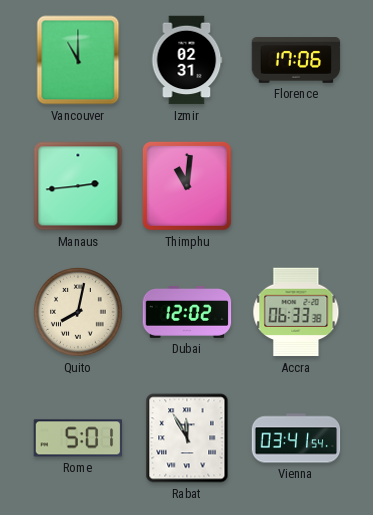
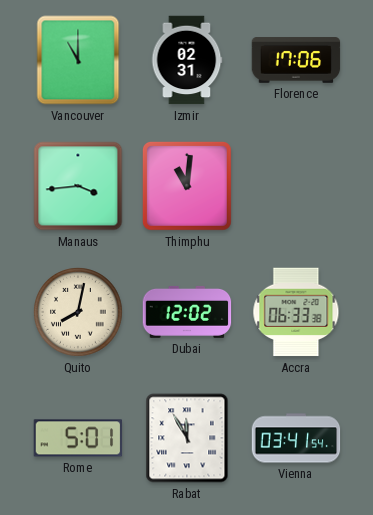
Manaus: 2:44 -> 3:44
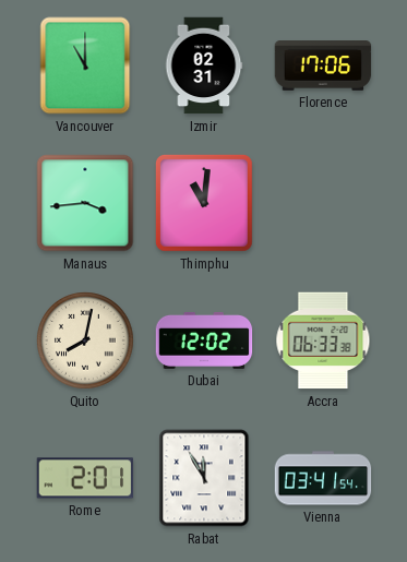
Rome: 5:01 -> 2:01
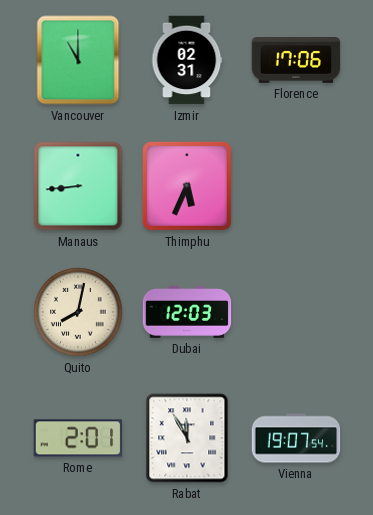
Manaus: 3:44 -> 8:44
Thimphu: 11:01 -> 5:34
Dubai: 12:02 -> 12:03
Accra: 06:33 -> none
Vienna: 03:41 -> 19:07
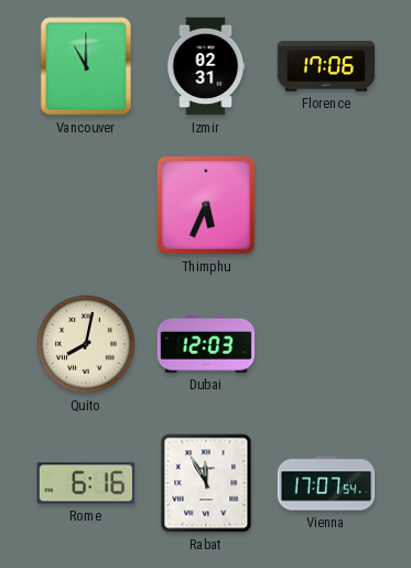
Manaus: 8:44 -> none
Rome: 2:01 -> 6:16
Vienna: 19:07 -> 17:07
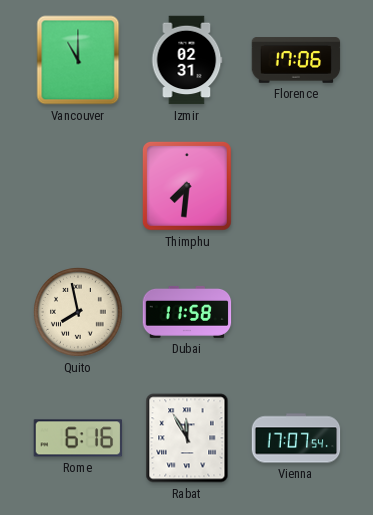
Thimphu: 5:34 -> 7:31
Quito: 8:02 -> 7:58
Dubai: 12:03 -> 11:58
